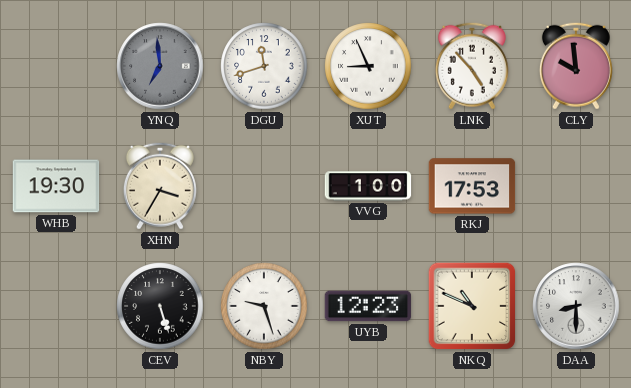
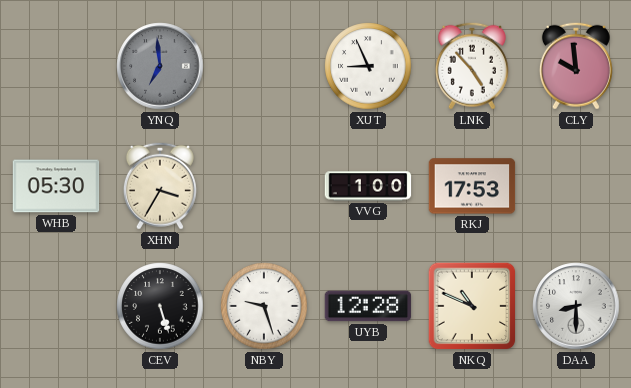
DGU: 11:42 -> none
WHB: 19:30 -> 05:30
UYB: 12:23 -> 12:28
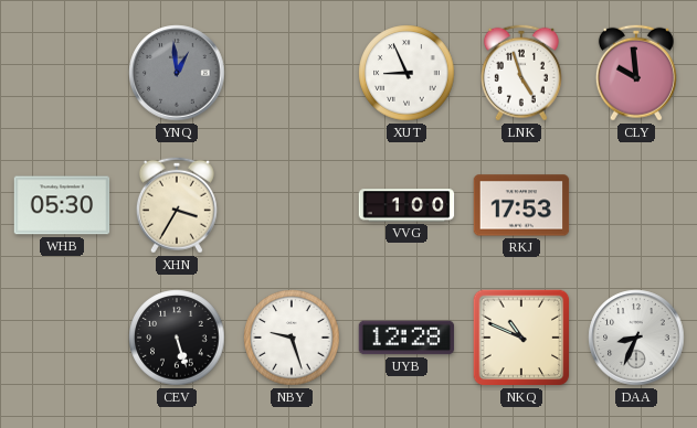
YNQ: 6:59 -> 12:59
LNK: 4:53 -> 4:57
DAA: 8:30 -> 8:34
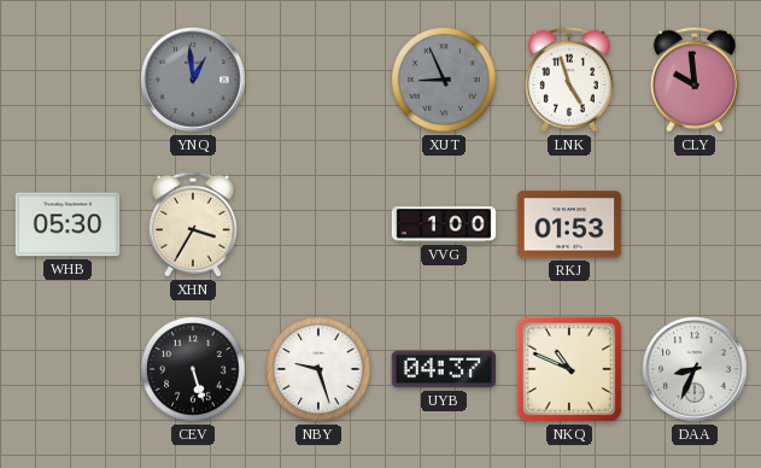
XUT dial: white -> grey
RKJ: 17:53 -> 01:53
UYB: 12:28 -> 04:37
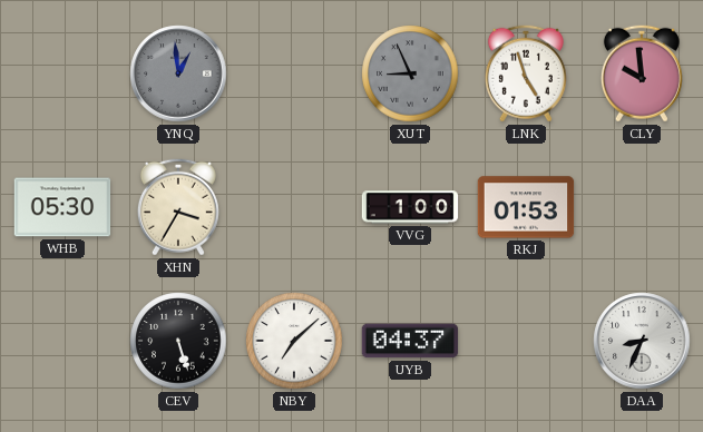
NBY: 9:27 -> 7:08
NKQ: 10:49 -> none
